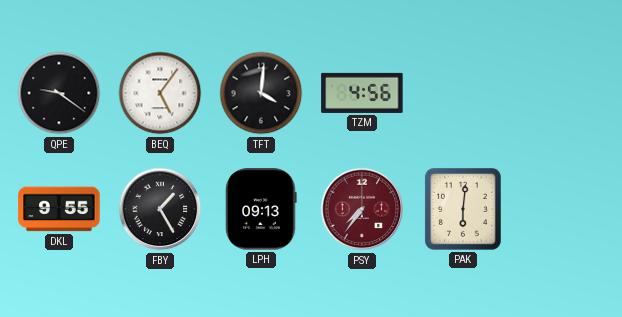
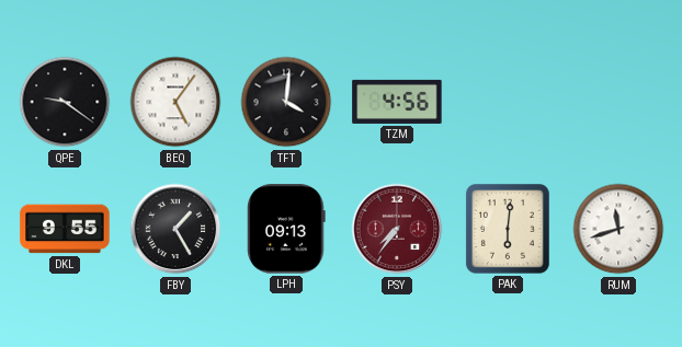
RUM: none -> 11:42
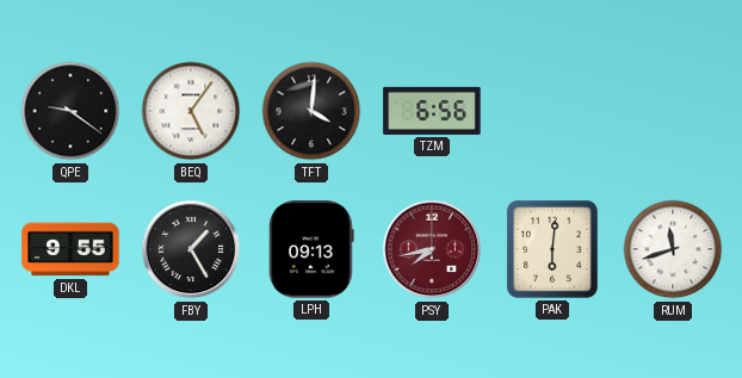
TZM: 4:56 -> 6:56
PSY: 7:36 -> 7:43
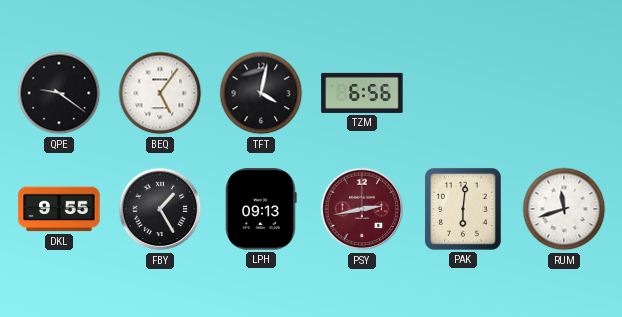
TFT: 4:01 -> 4:02
PSY: 7:43 -> 2:43
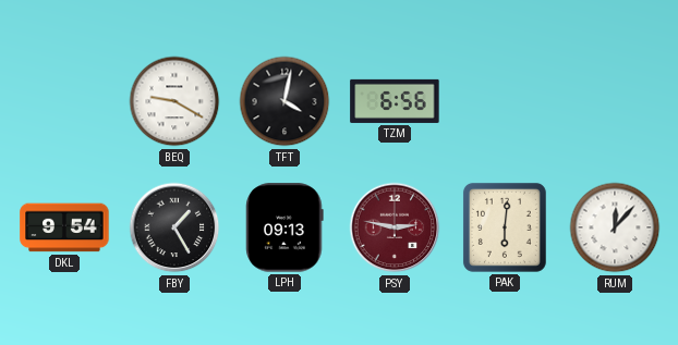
QPE: 9:21 -> none
BEQ: 5:06 -> 9:20
DKL: 9:55 -> 9:54
PSY: 2:43 -> 2:47
RUM: 11:42 -> 12:07
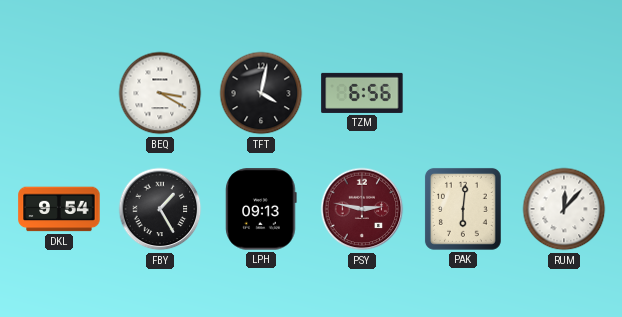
BEQ: 9:20 -> 3:20
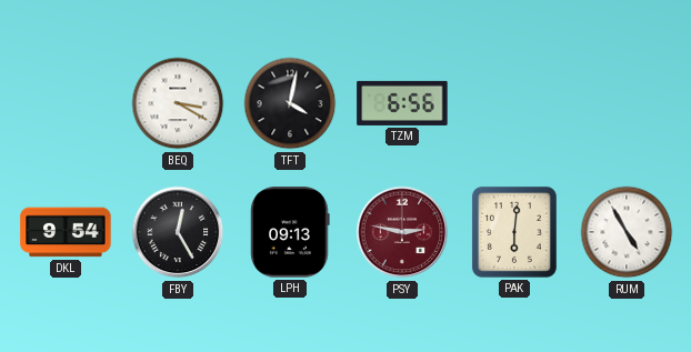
FBY: 1:25 -> 12:25
RUM: 12:07 -> 4:55
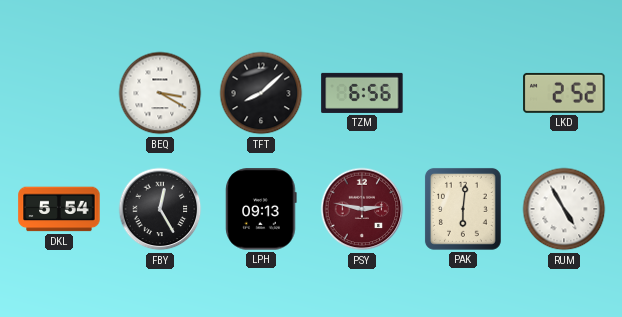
TFT: 4:02 -> 8:08
LKD: none -> 2:52
DKL: 9:54 -> 5:54
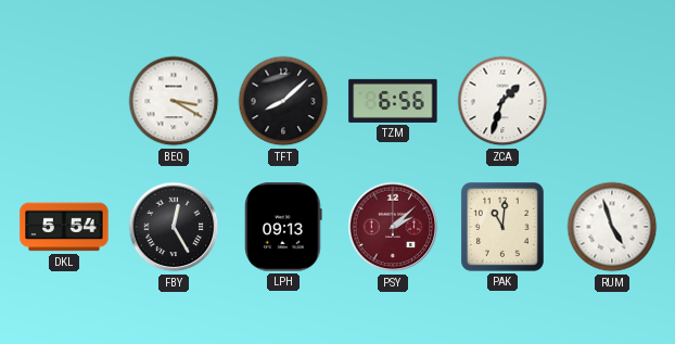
ZCA: none -> 1:33
LKD: 2:52 -> none
PSY: 2:47 -> 2:08
PAK: 6:01 -> 11:01
RUM: 4:55 -> 4:57
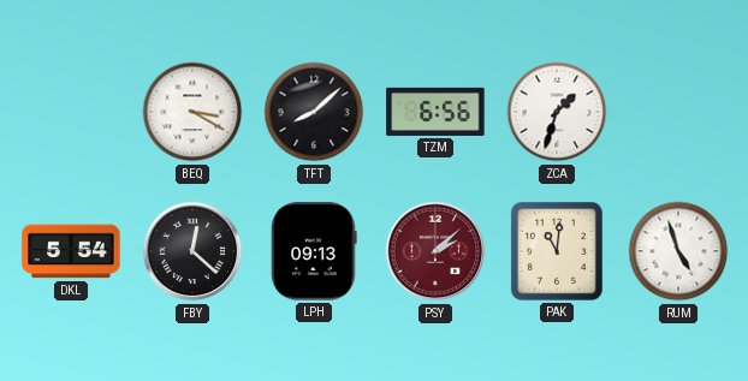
FBY: 12:25 -> 12:22
